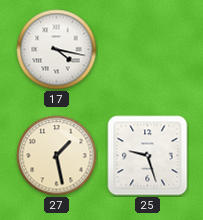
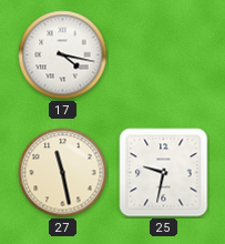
27: 1:28 -> 11:28
25: 9:27 -> 9:32
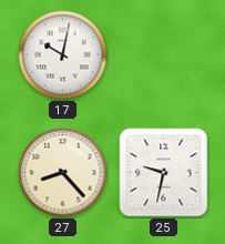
17: 4:17 -> 10:02
27: 11:28 -> 8:23
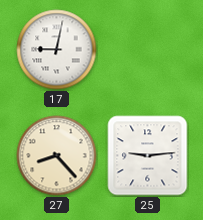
17: 10:02 -> 9:02
25: 9:32 -> 9:14
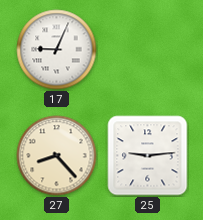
17: 9:02 -> 9:04
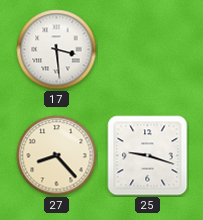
17: 9:04 -> 3:29
25: 9:14 -> 9:18
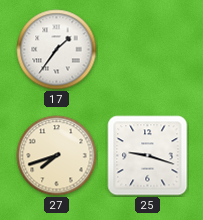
17: 3:29 -> 1:36
27: 8:23 -> 7:42
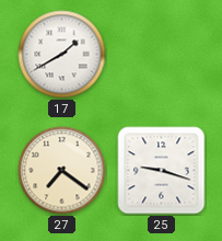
17: 1:36 -> 1:40
27: 7:42 -> 7:21
